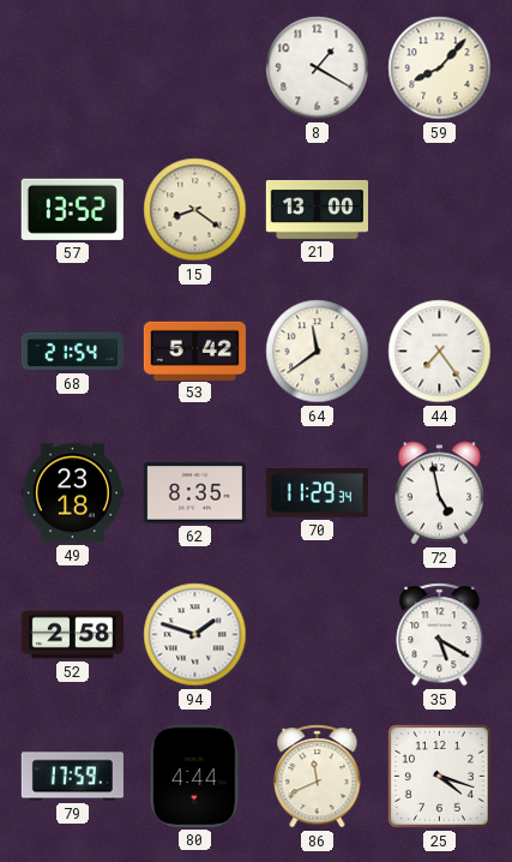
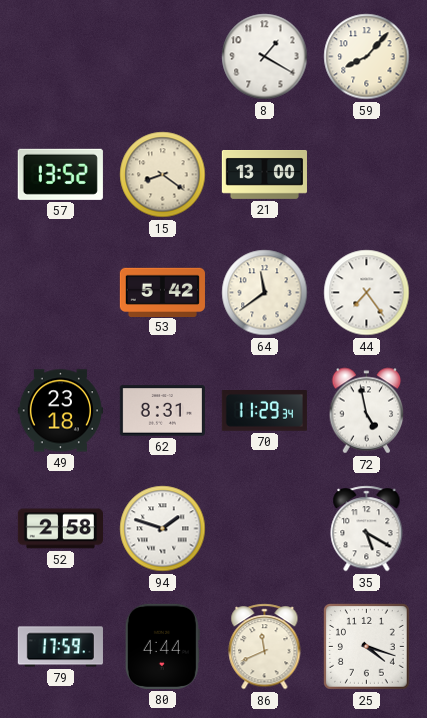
68: 21:54 -> none
62: 8:35 -> 8:31
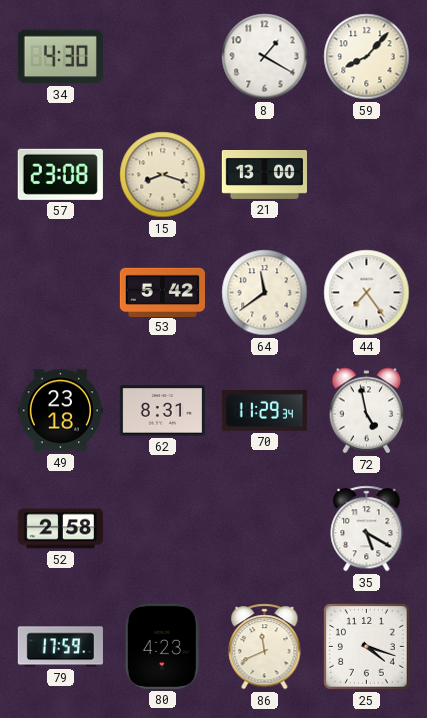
34: none -> 4:30
57: 13:52 -> 23:08
15: 8:21 -> 8:18
94: 1:48 -> none
80: 4:44 -> 4:23
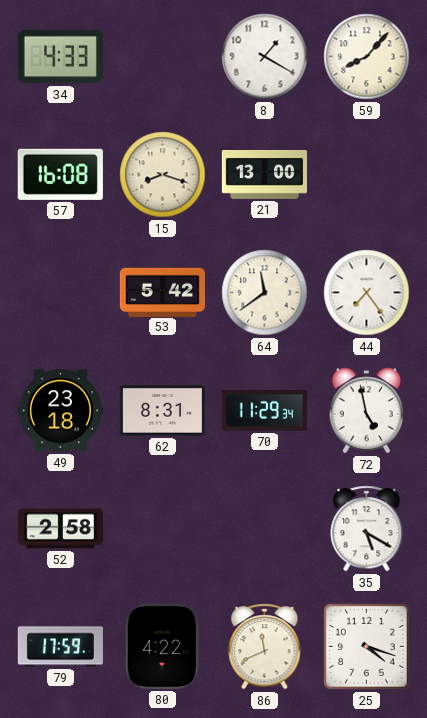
34: 4:30 -> 4:33
57: 23:08 -> 16:08
80: 4:23 -> 4:22
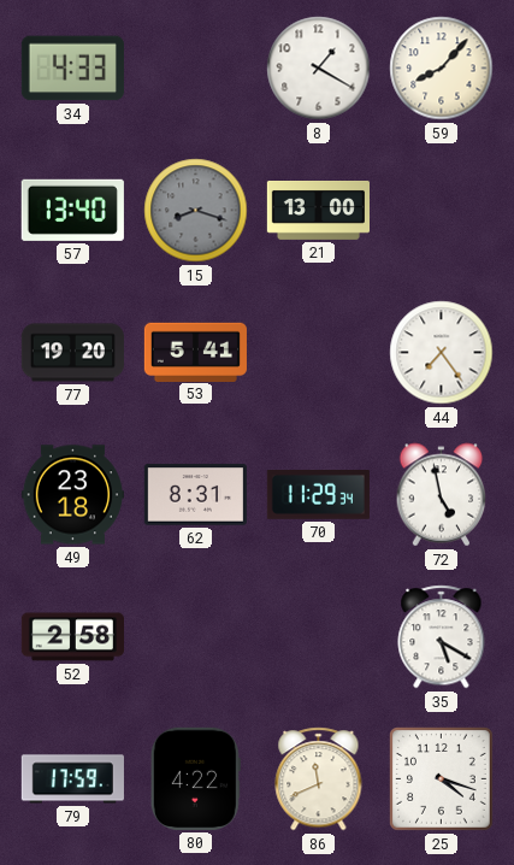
57: 16:08 -> 13:40
15 dial: cream -> grey
77: none -> 19:20
53: 5:42 -> 5:41
64: 11:39 -> none
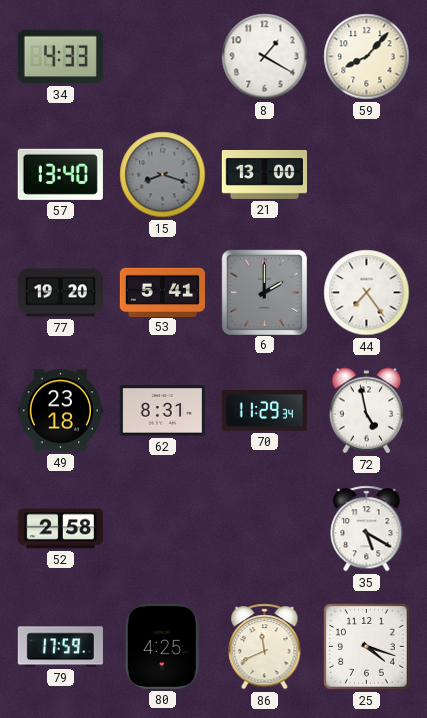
6: none -> 2:00
80: 4:22 -> 4:25
